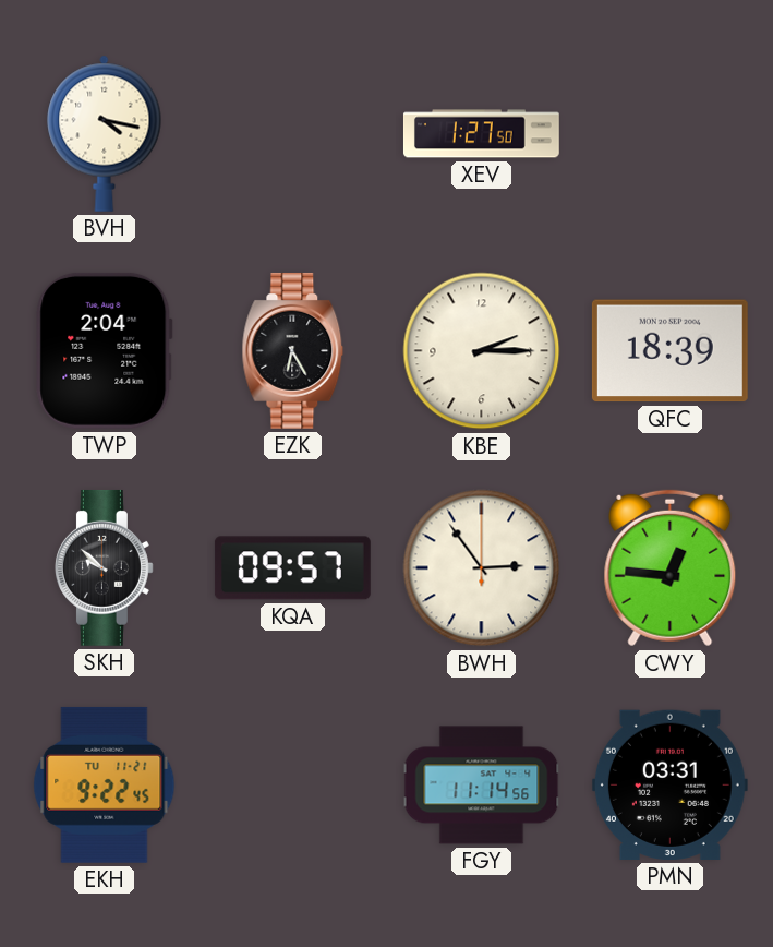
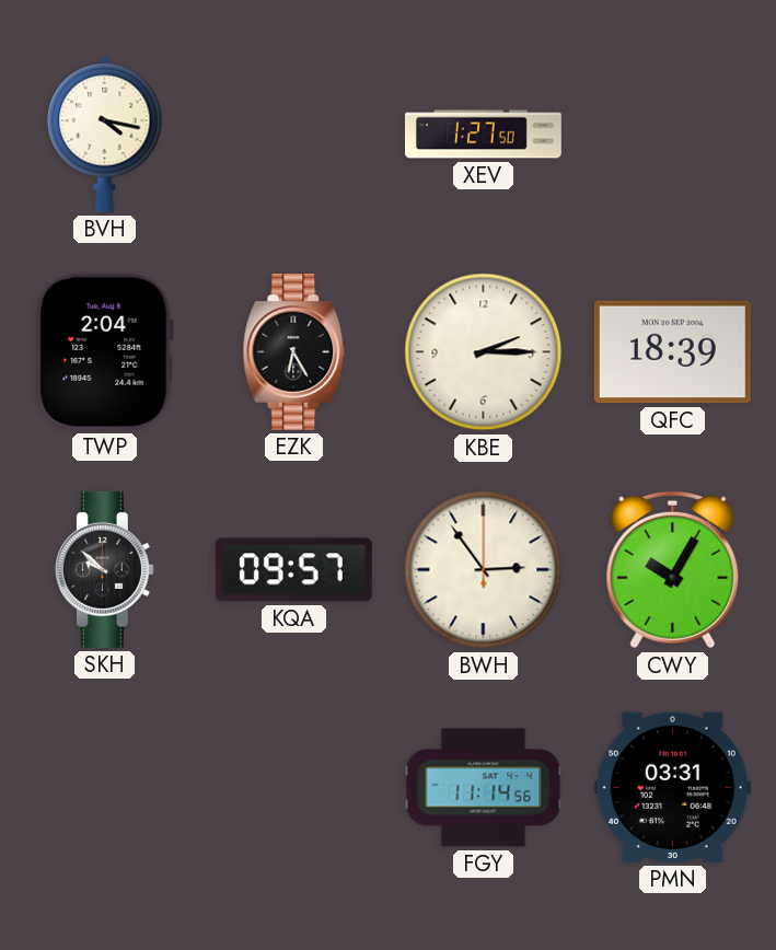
CWY: 12:46 -> 10:05
EKH: 9:22 -> none
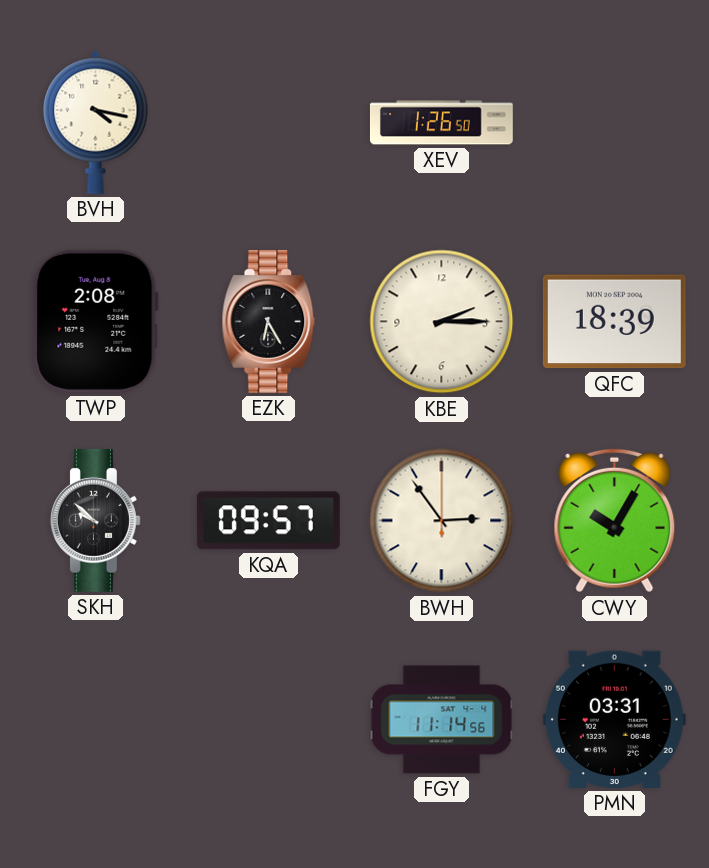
XEV: 1:27 -> 1:26
TWP: 2:04 -> 2:08
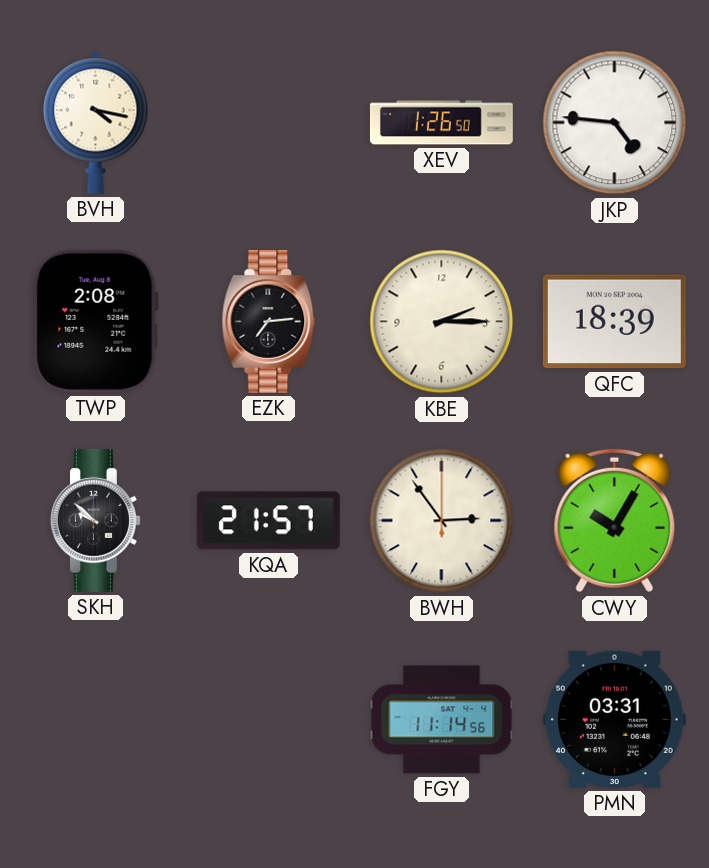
JKP: none -> 4:46
EZK: 6:25 -> 7:14
KQA: 09:57 -> 21:57
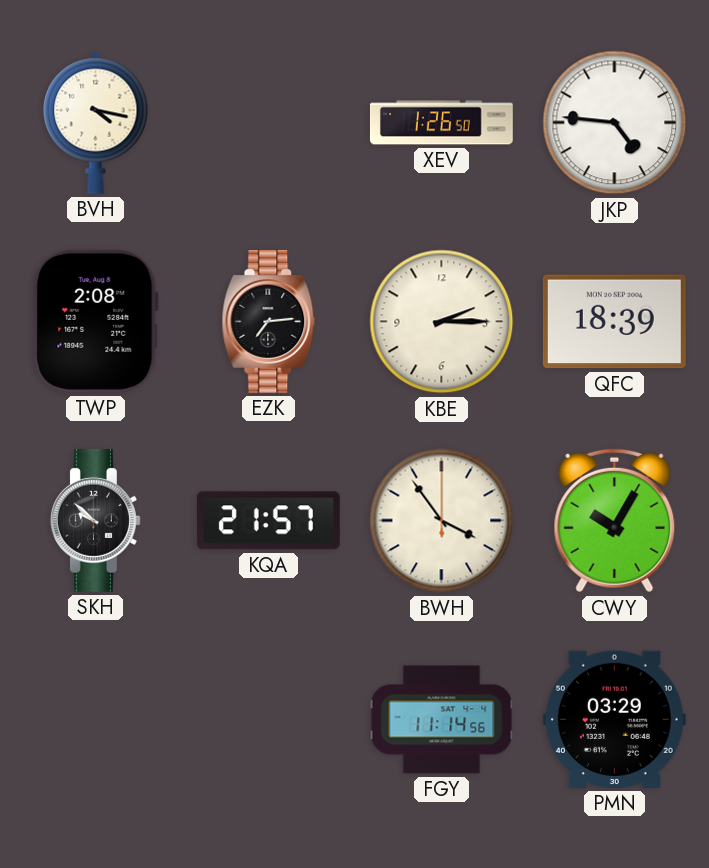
BWH: 2:54 -> 3:54
PMN: 03:31 -> 03:29
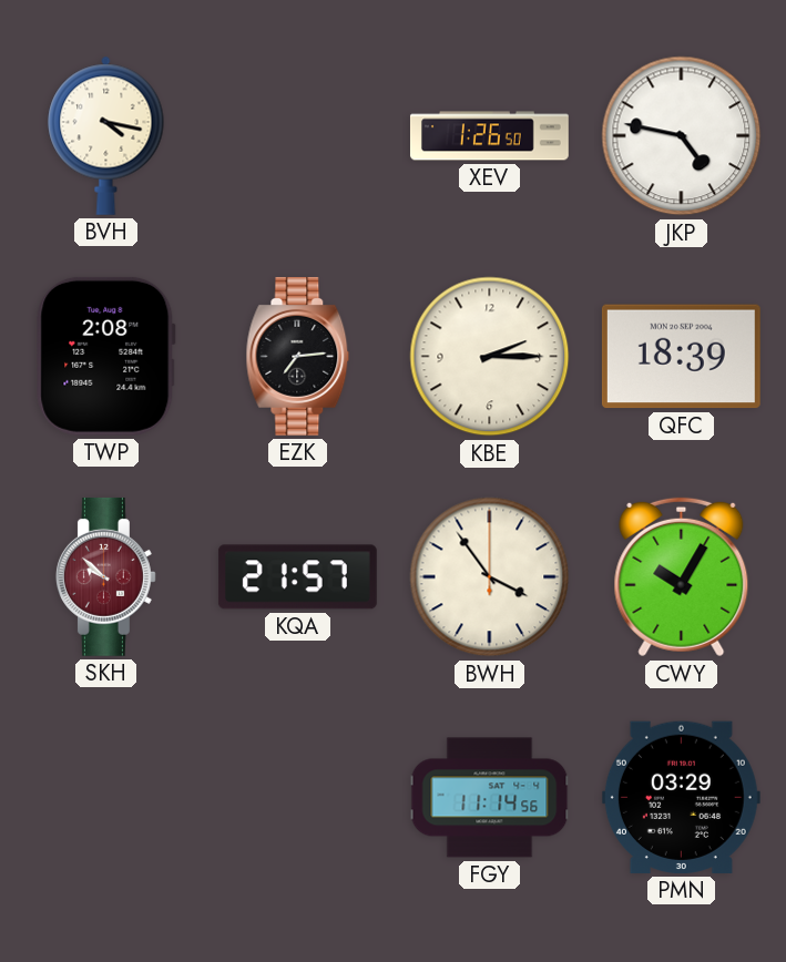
JKP: 4:46 -> 4:47
SKH dial: black -> burgundy
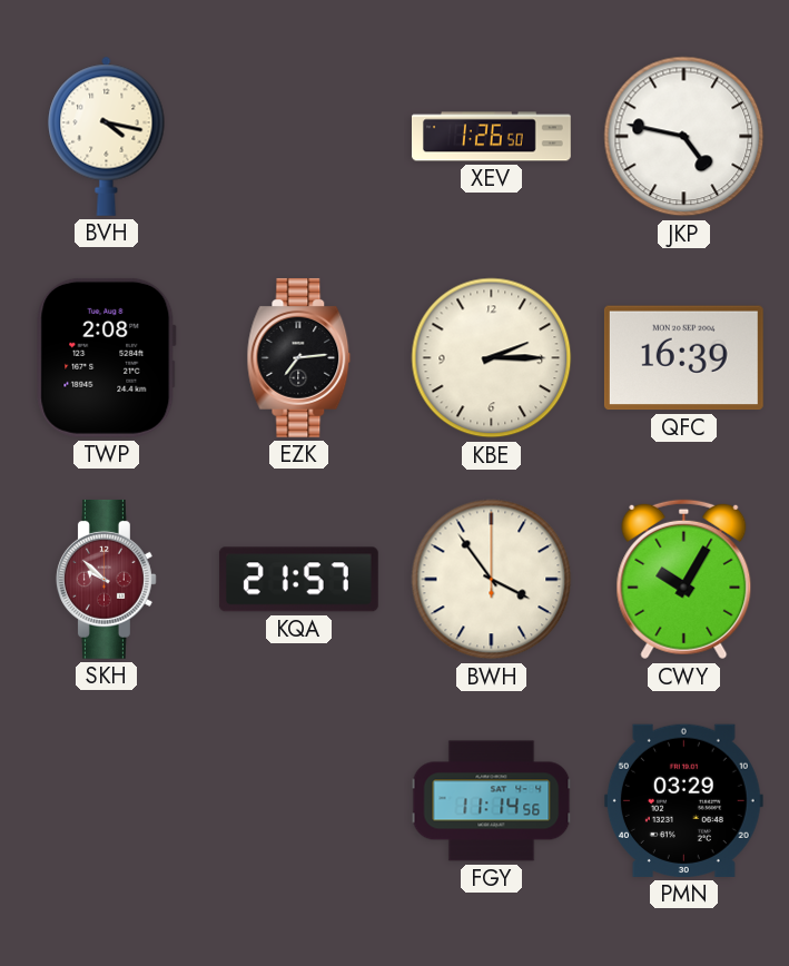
QFC: 18:39 -> 16:39
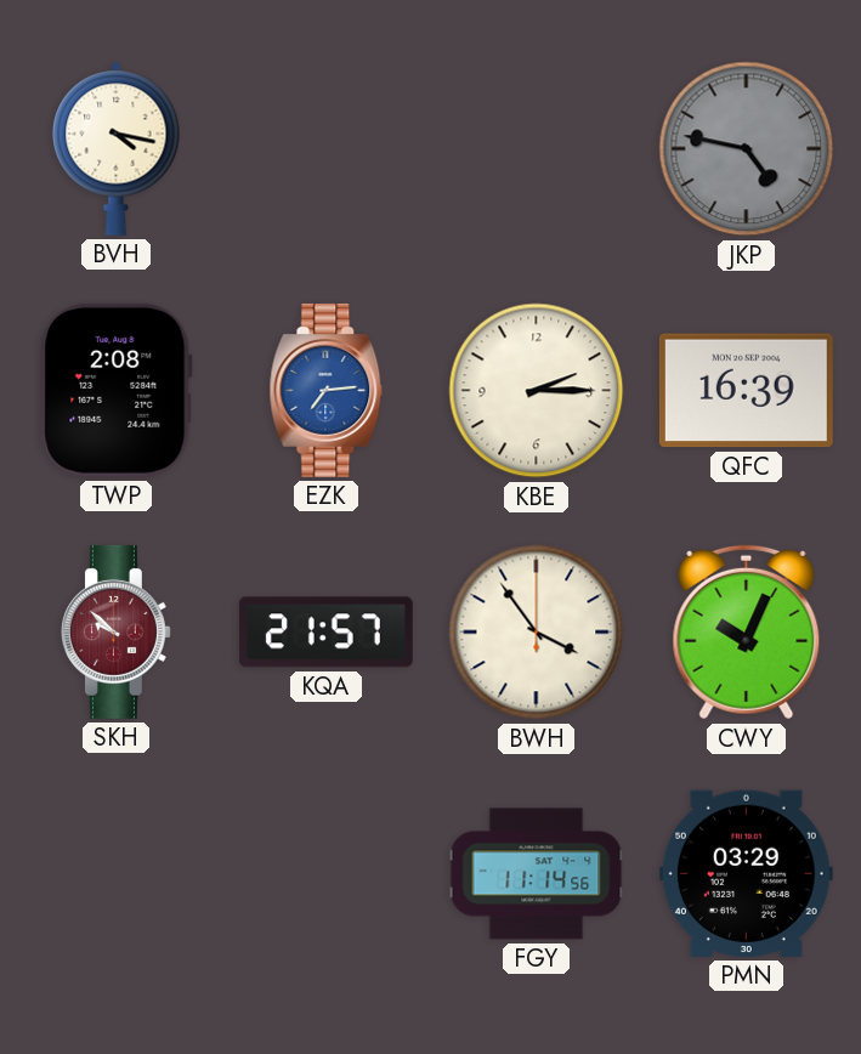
XEV: 1:26 -> none
JKP dial: white -> grey
EZK dial: black -> blue
CWY: 10:05 -> 10:04
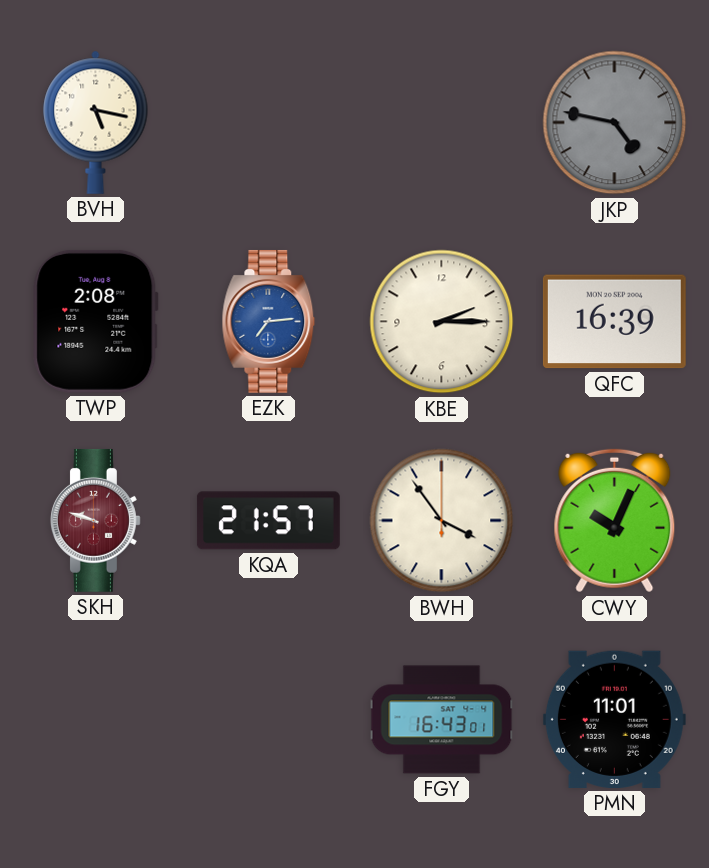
BVH: 4:17 -> 5:17
SKH: 9:52 -> 9:48
FGY: 11:14 -> 16:43
PMN: 03:29 -> 11:01
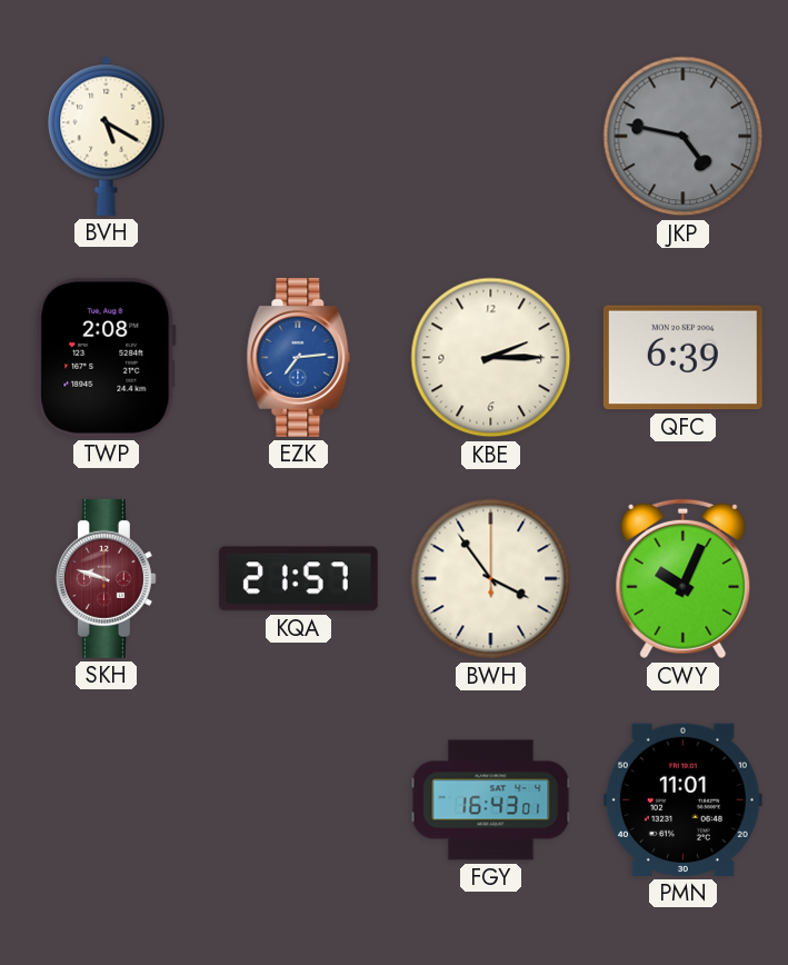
BVH: 5:17 -> 5:20
QFC: 16:39 -> 6:39
